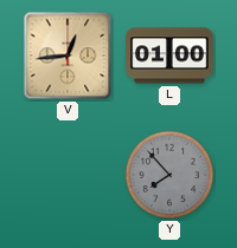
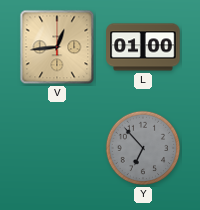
Y: 7:53 -> 6:53
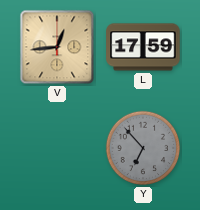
L: 01:00 -> 17:59
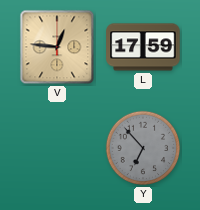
V: 12:44 -> 12:46
